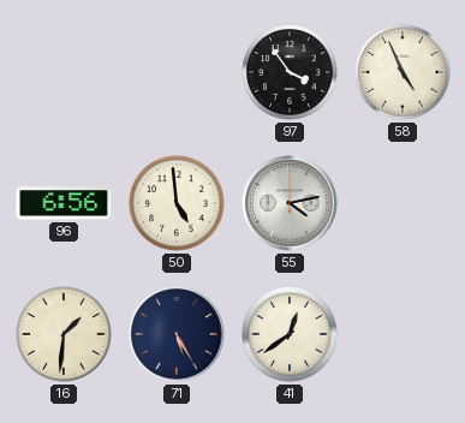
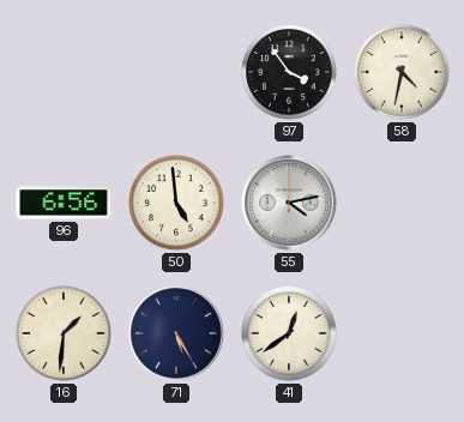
58: 4:56 -> 4:32
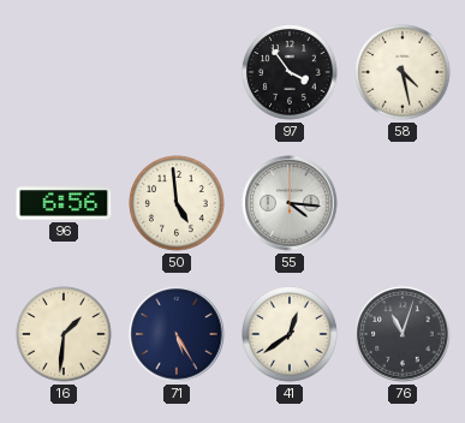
58: 4:32 -> 4:28
55: 4:13 -> 4:16
76: none -> 11:03
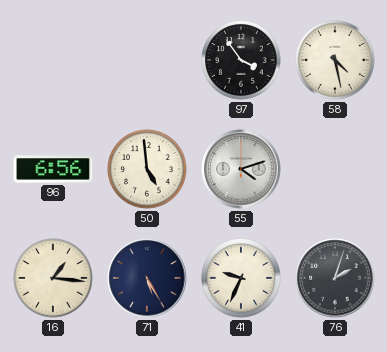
55: 4:16 -> 4:12
16: 1:31 -> 1:16
41: 12:39 -> 9:34
76: 11:03 -> 2:03
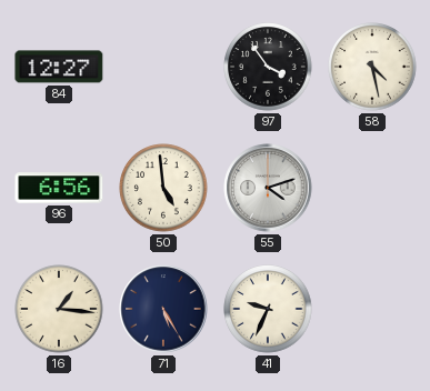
84: none -> 12:27
76: 2:03 -> none
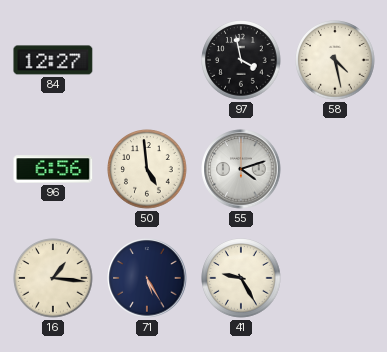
97: 3:54 -> 3:58
41: 9:34 -> 9:25
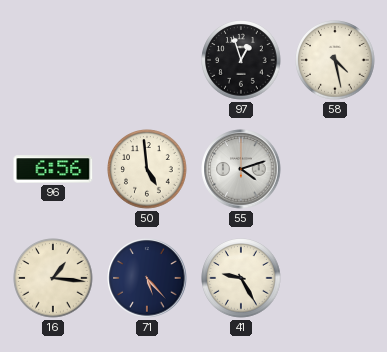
84: 12:27 -> none
97: 3:58 -> 12:57
71: 5:25 -> 5:23
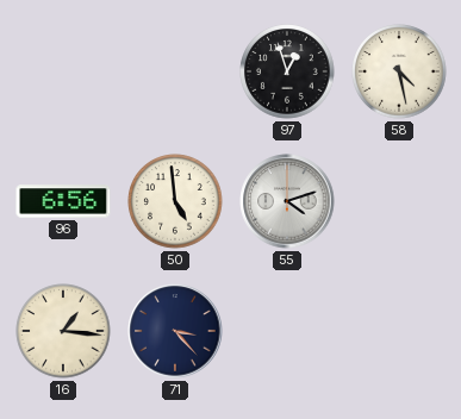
71: 5:23 -> 3:23
41: 9:25 -> none
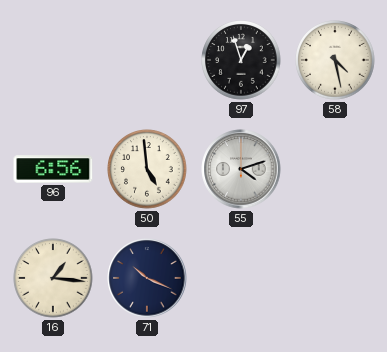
71: 3:23 -> 10:19
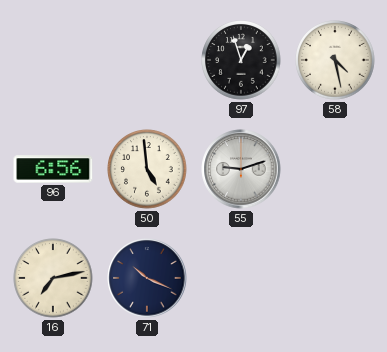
55: 4:12 -> 9:12
16: 1:16 -> 7:13
